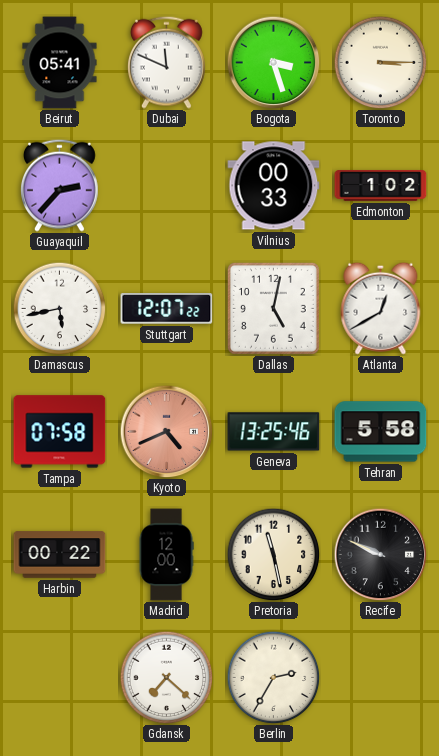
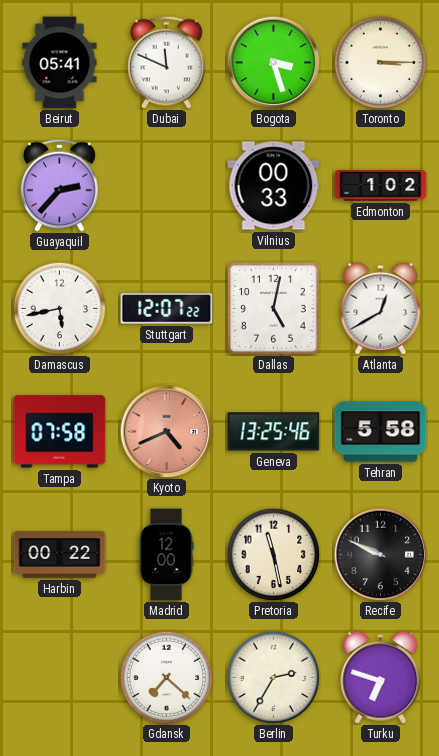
Turku: none -> 6:48
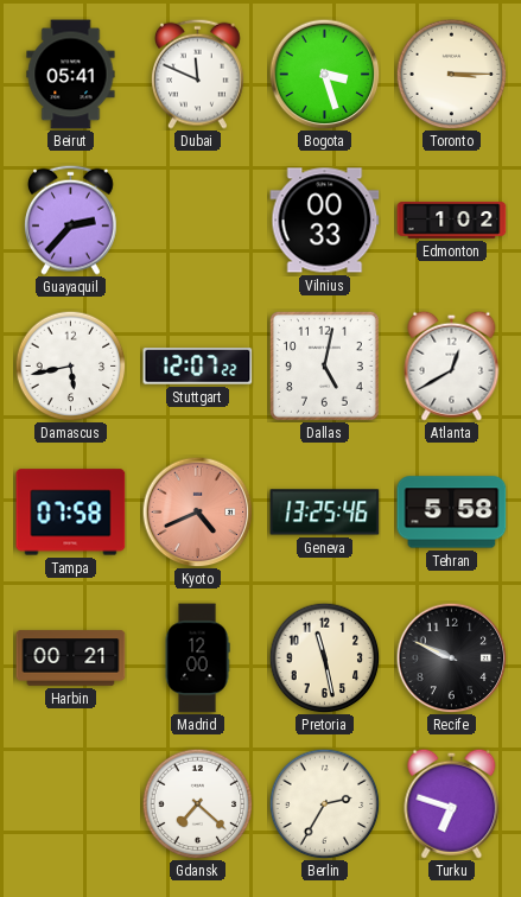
Harbin: 00:22 -> 00:21
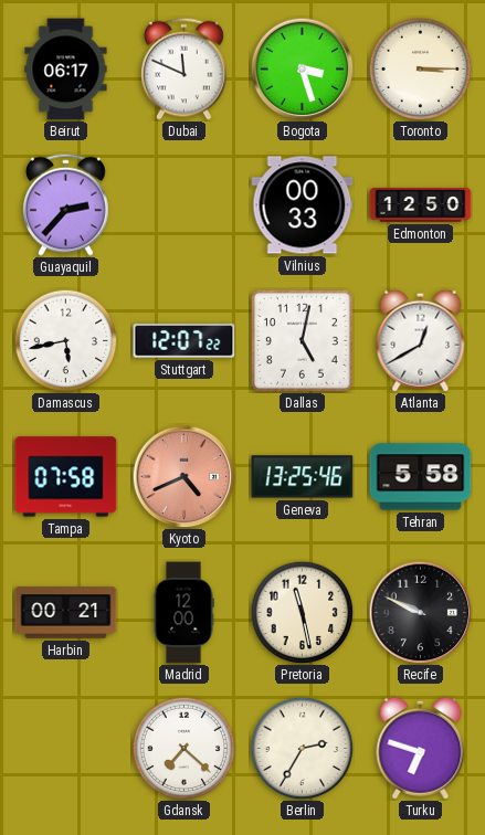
Beirut: 05:41 -> 06:17
Edmonton: 1:02 -> 12:50
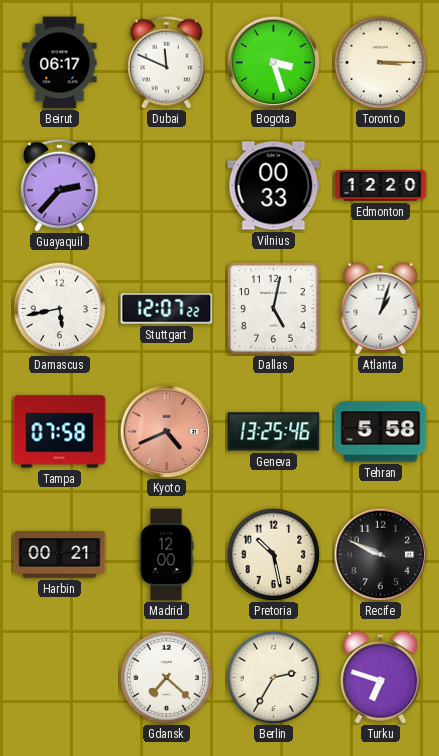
Edmonton: 12:50 -> 12:20
Atlanta: 12:40 -> 1:03
Pretoria: 11:28 -> 10:28
